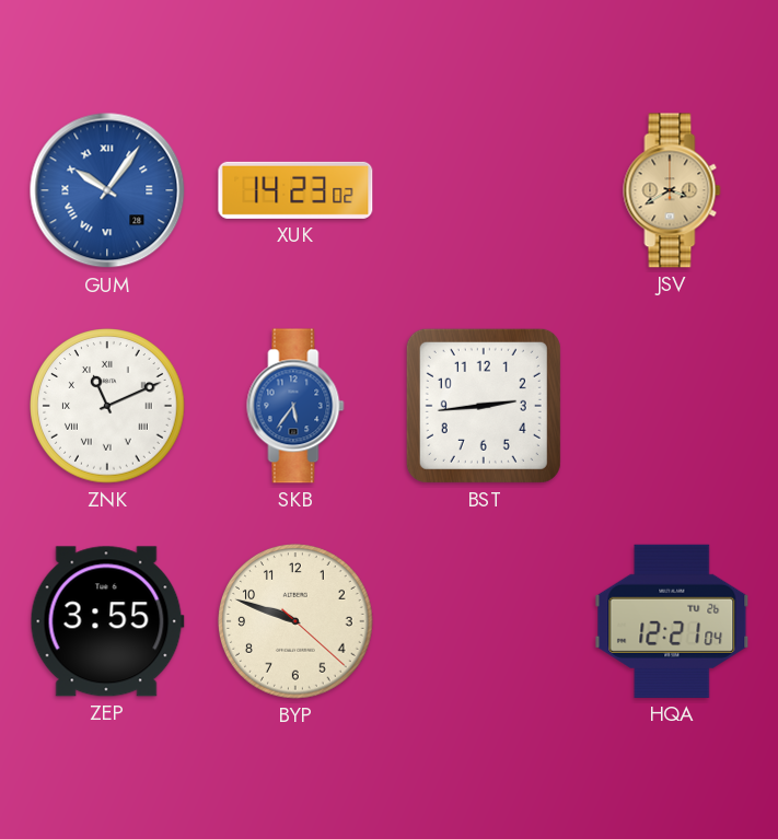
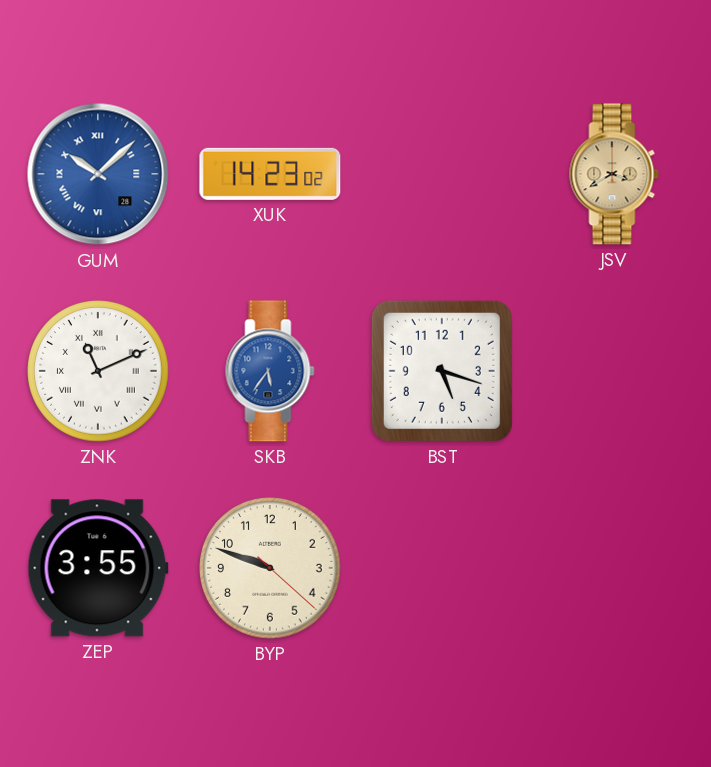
GUM: 10:06 -> 10:08
BST: 2:44 -> 5:18
HQA: 12:21 -> none
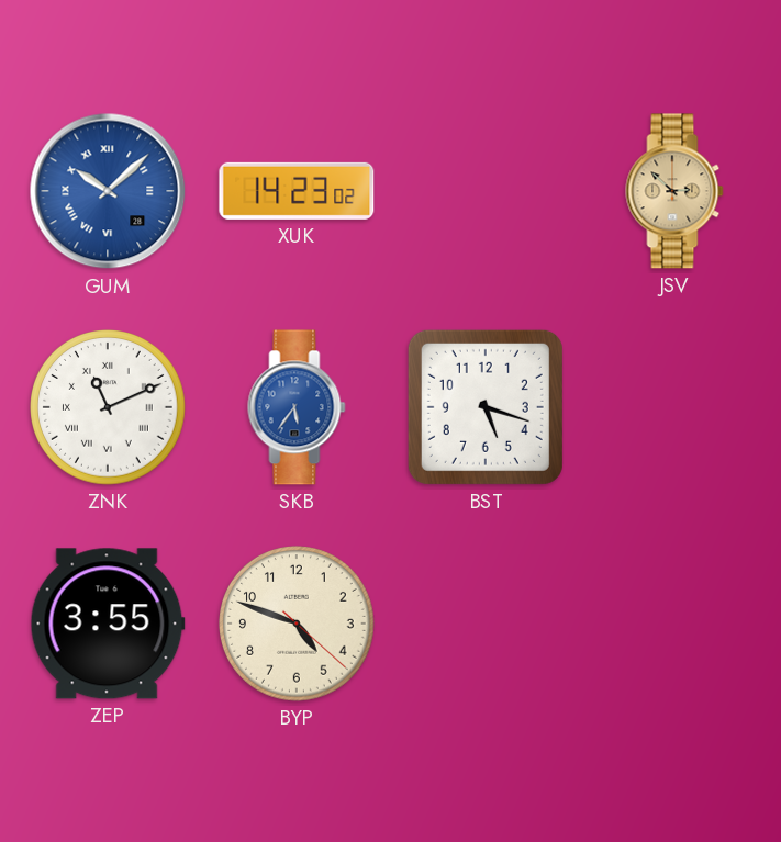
JSV: 3:40 -> 2:52
BYP: 9:48 -> 4:48
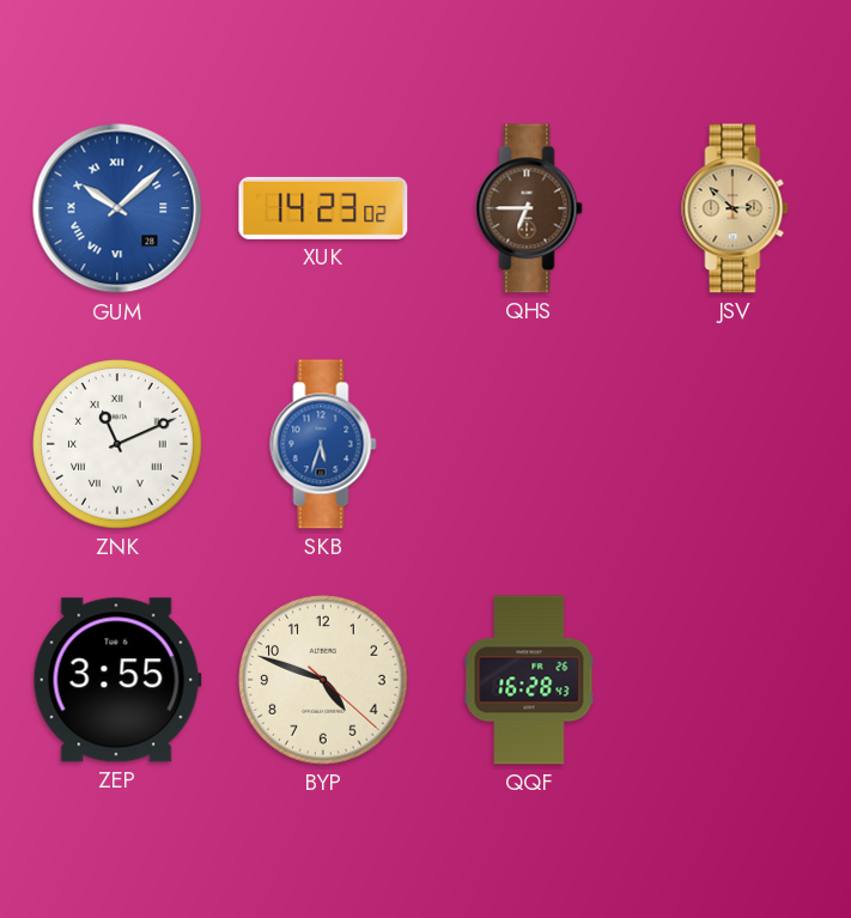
QHS: none -> 6:45
SKB: 5:36 -> 5:33
BST: 5:18 -> none
QQF: none -> 16:28
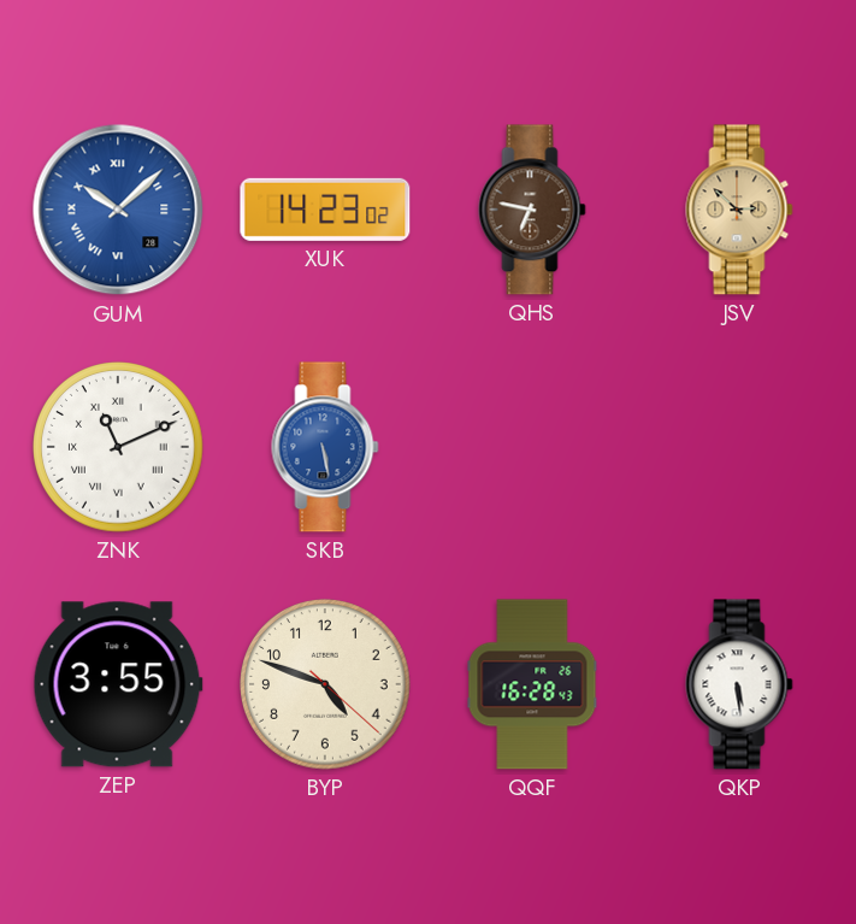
QHS: 6:45 -> 6:47
SKB: 5:33 -> 5:28
QKP: none -> 5:29
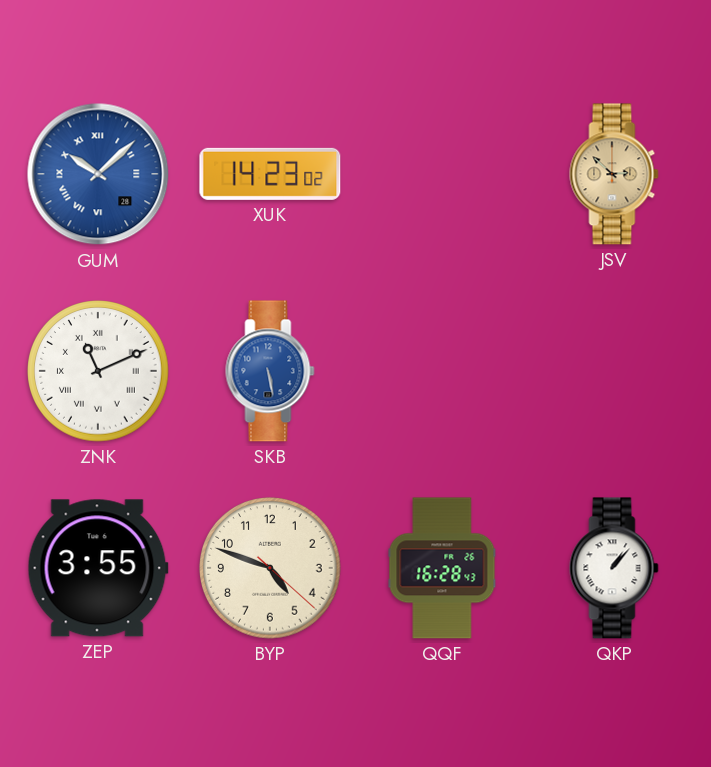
QHS: 6:47 -> none
QKP: 5:29 -> 1:07
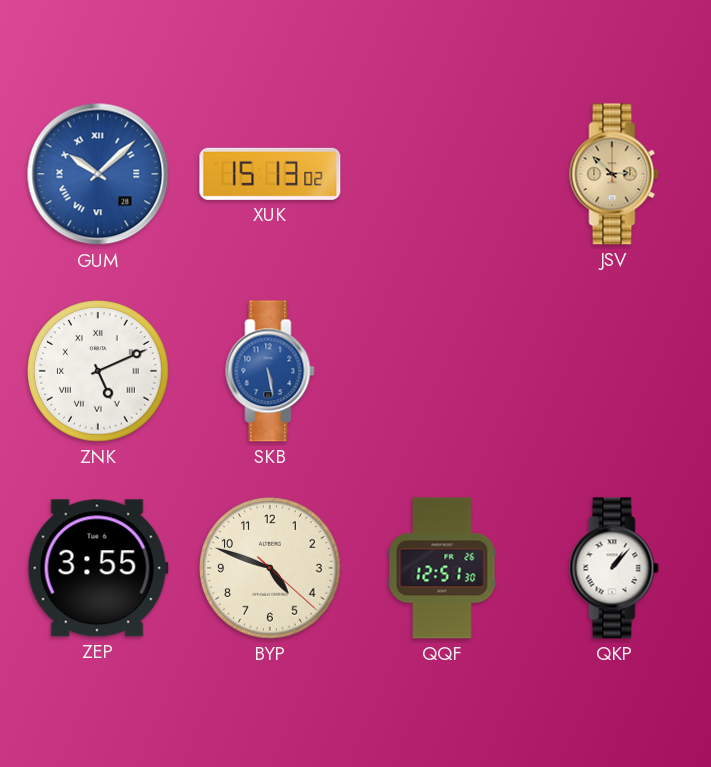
XUK: 14:23 -> 15:13
ZNK: 11:11 -> 5:11
QQF: 16:28 -> 12:51
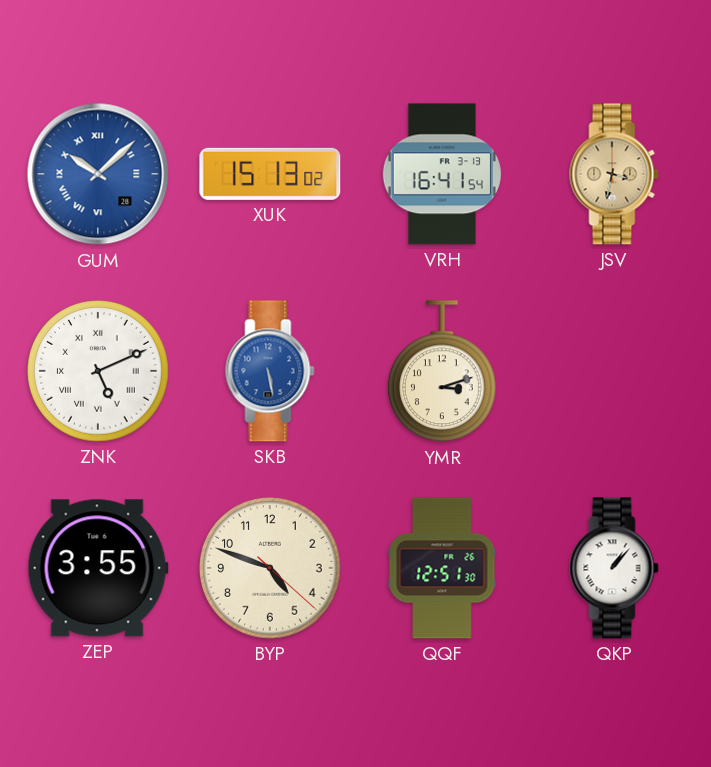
VRH: none -> 16:41
JSV: 2:52 -> 3:32
YMR: none -> 3:12
